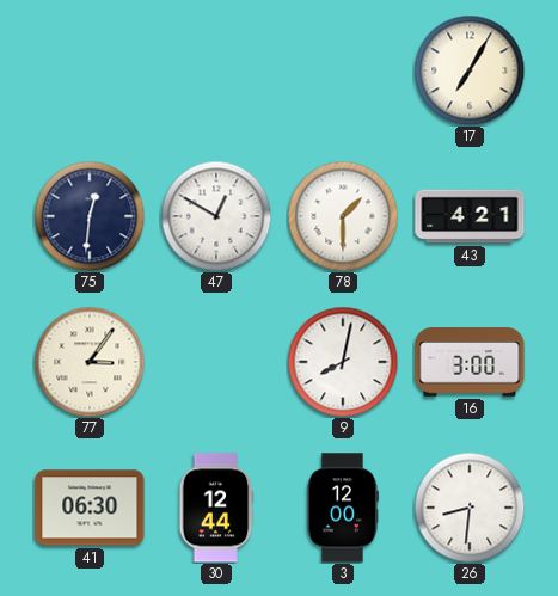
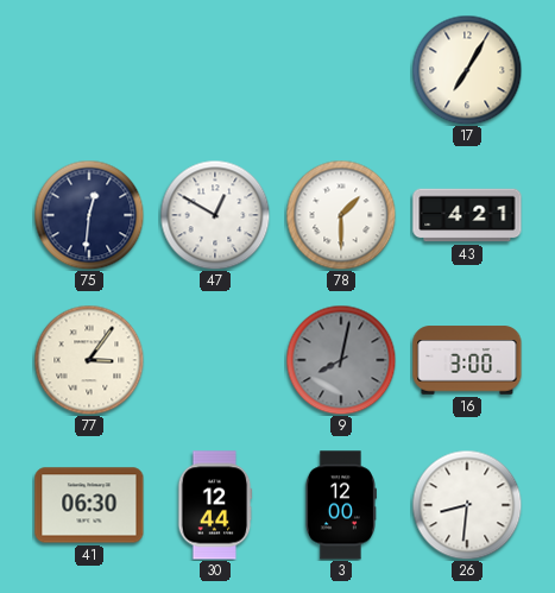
9 dial: white -> grey
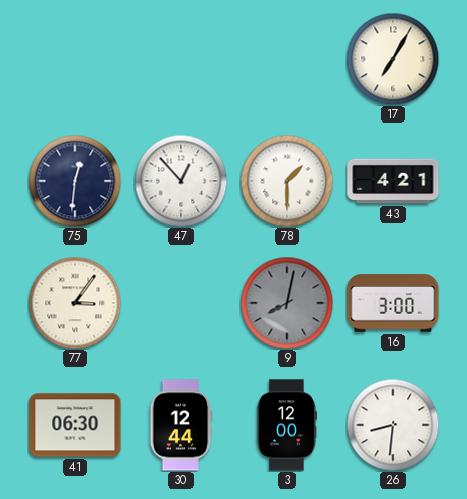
47: 12:50 -> 12:53
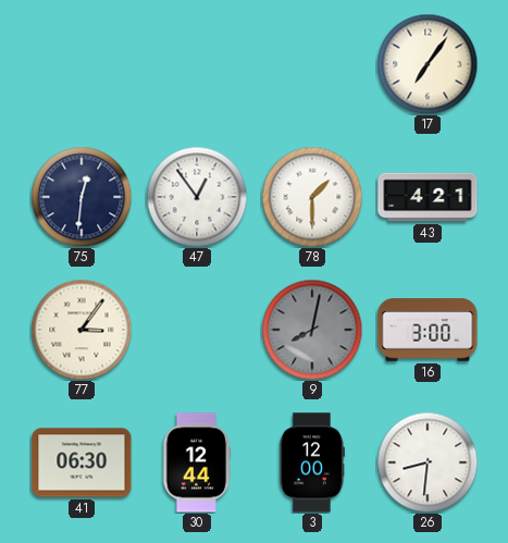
17: 7:05 -> 7:06
47: 12:53 -> 12:54
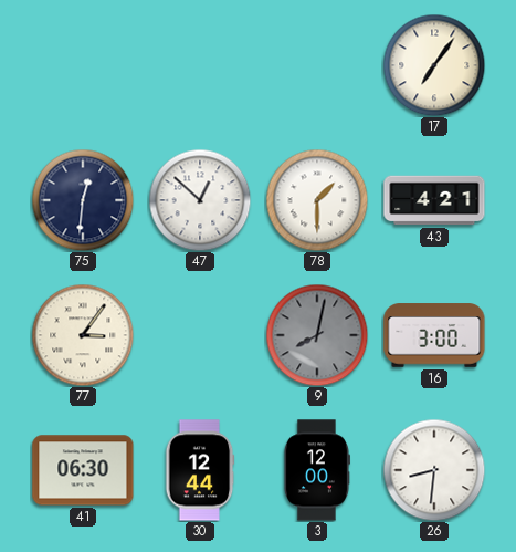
47: 12:54 -> 12:52
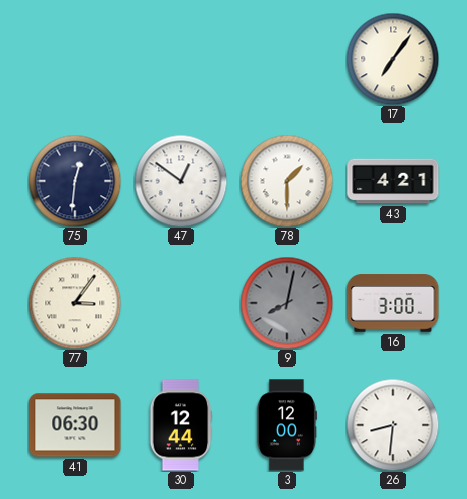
47: 12:52 -> 12:51
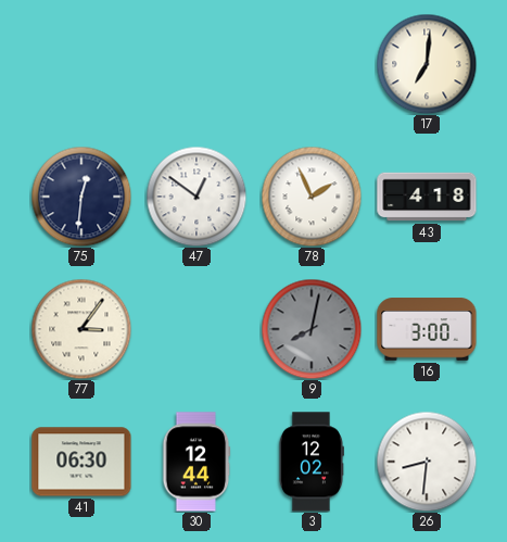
17: 7:06 -> 7:01
78: 1:30 -> 1:56
43: 4:21 -> 4:18
3: 12:00 -> 12:02
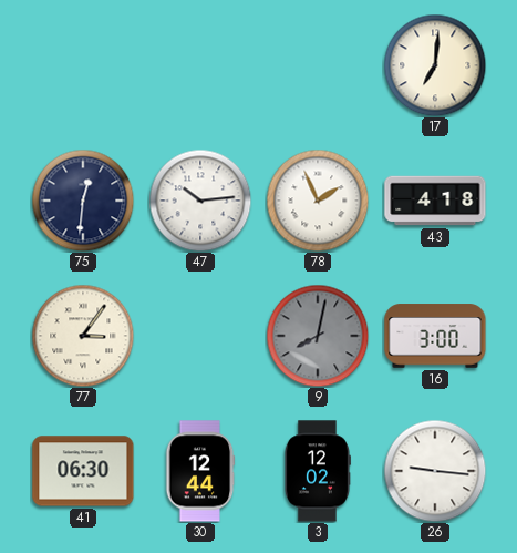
47: 12:51 -> 10:14
26: 8:31 -> 9:16
